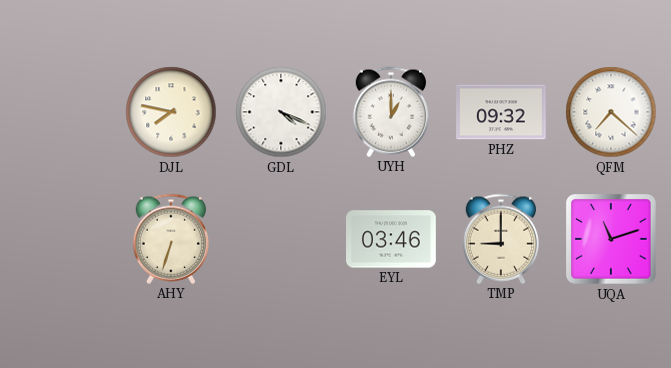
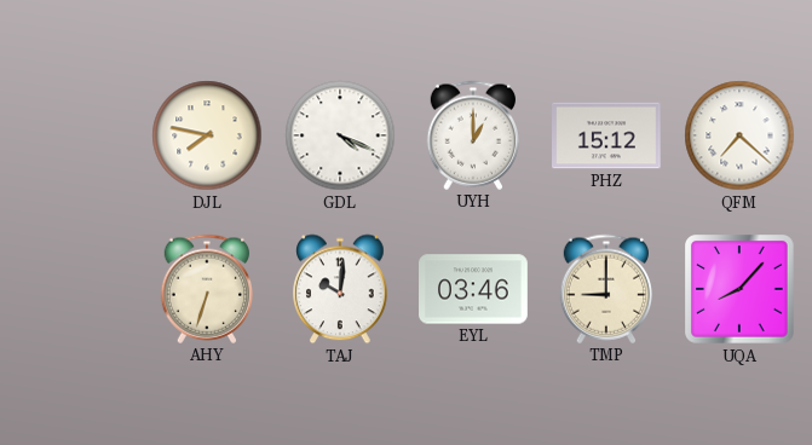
PHZ: 09:32 -> 15:12
TAJ: none -> 10:01
UQA: 11:12 -> 8:07
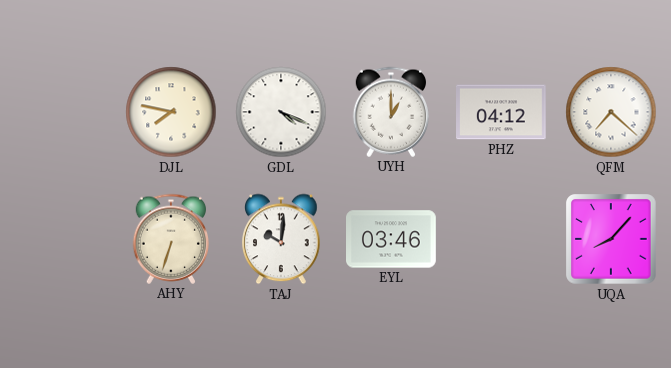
PHZ: 15:12 -> 04:12
TMP: 9:00 -> none
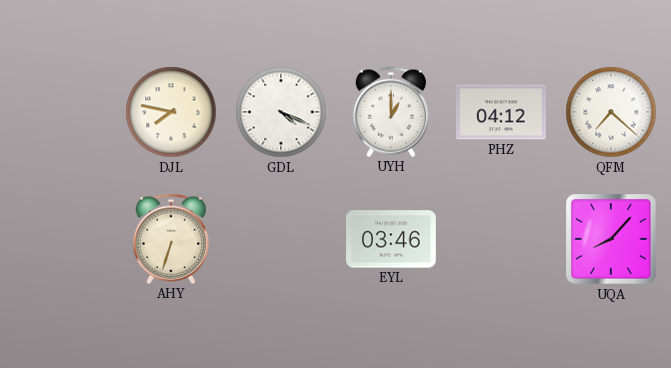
TAJ: 10:01 -> none
